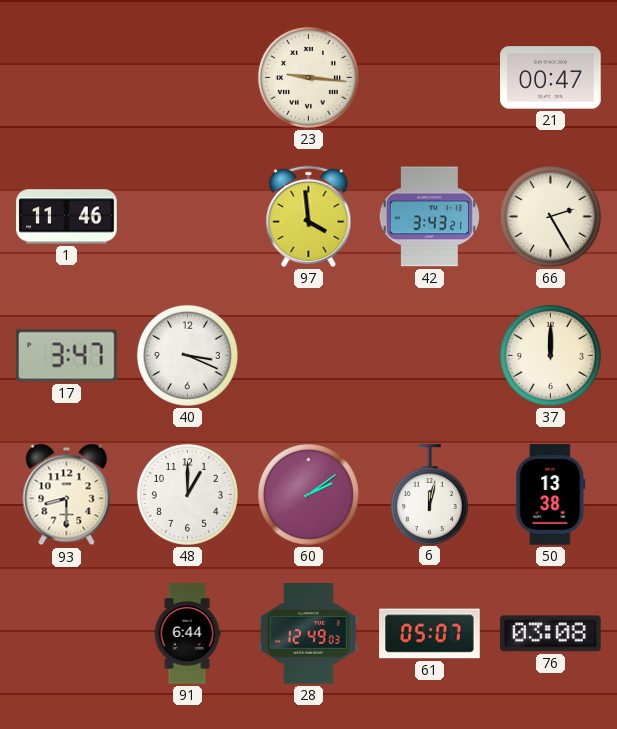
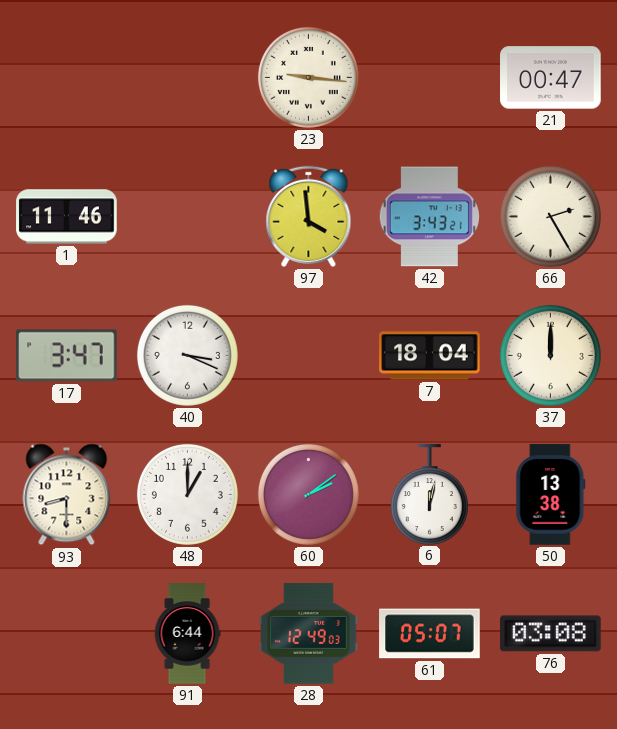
7: none -> 18:04
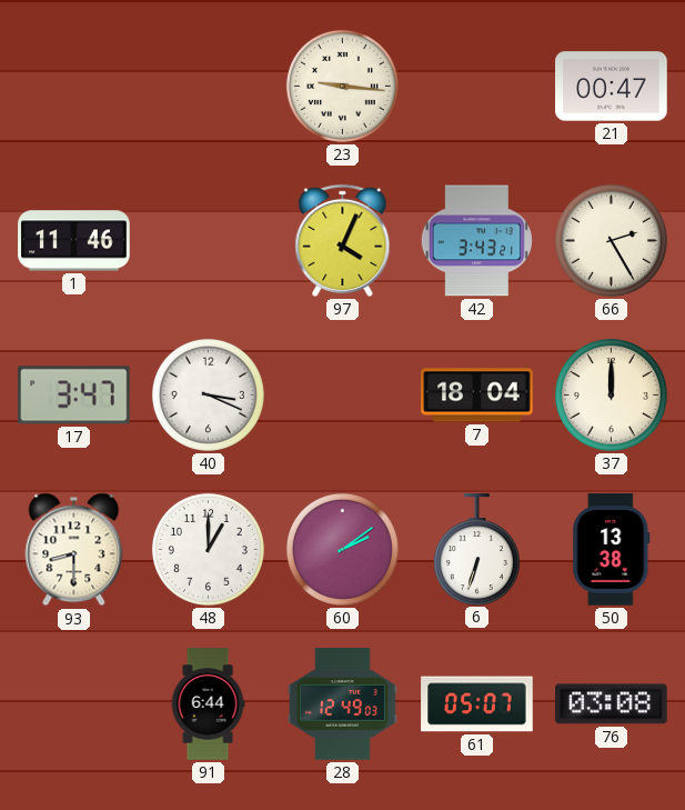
97: 3:59 -> 4:04
6: 12:02 -> 6:33
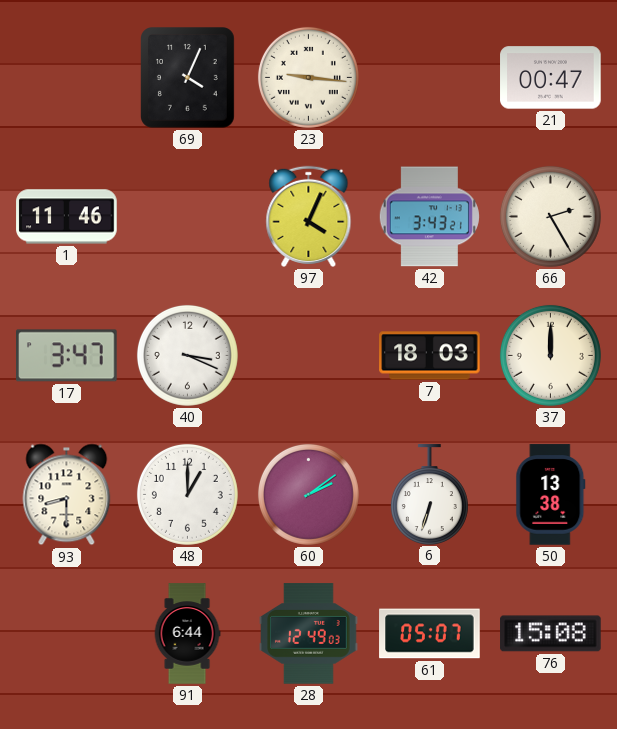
69: none -> 4:04
7: 18:04 -> 18:03
76: 03:08 -> 15:08
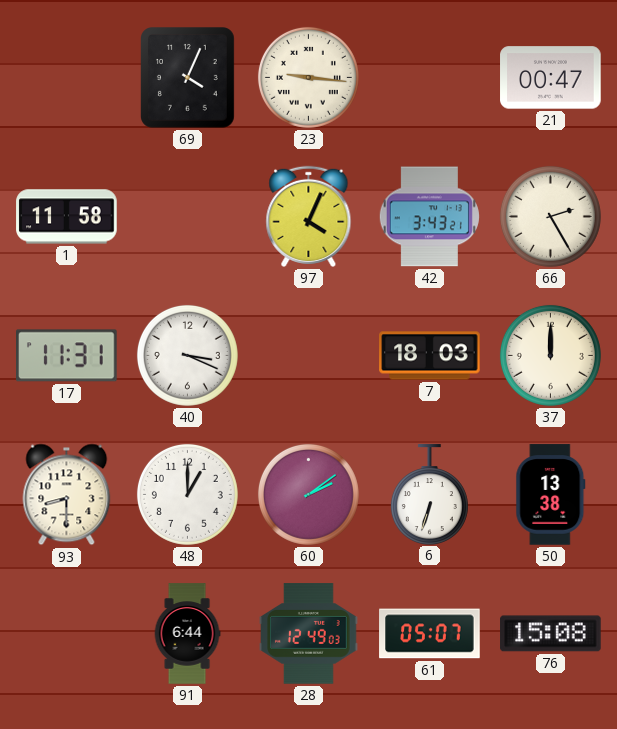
1: 11:46 -> 11:58
17: 3:47 -> 11:31
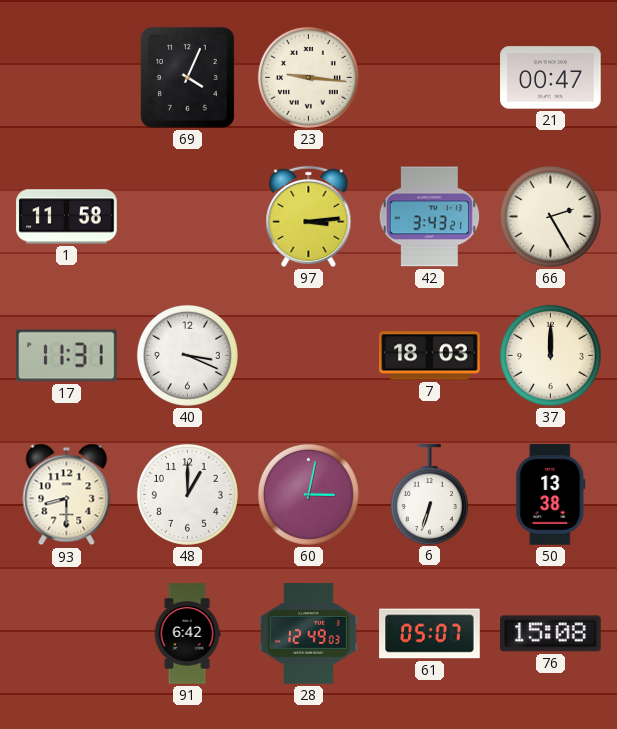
97: 4:04 -> 3:14
60: 2:09 -> 3:02
91: 6:44 -> 6:42
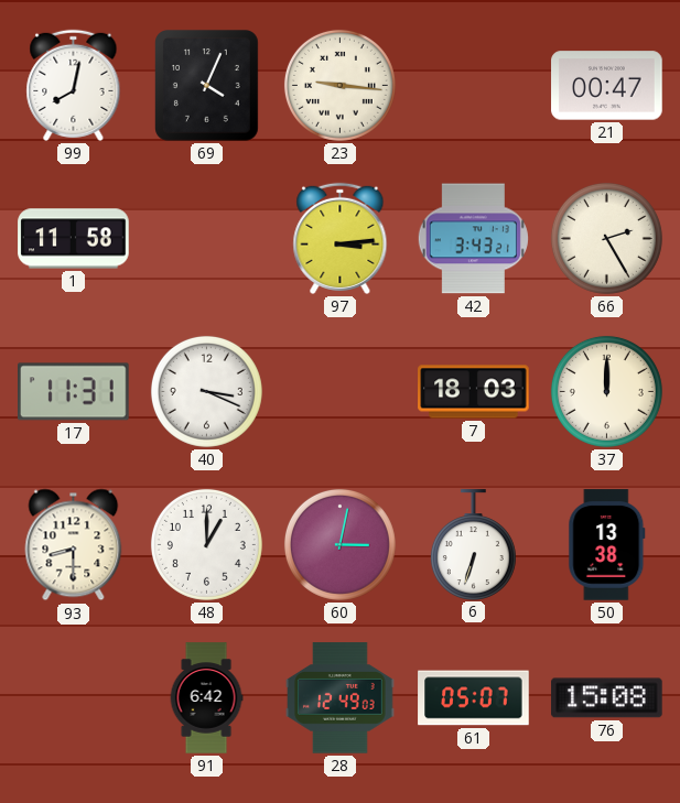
99: none -> 8:02
